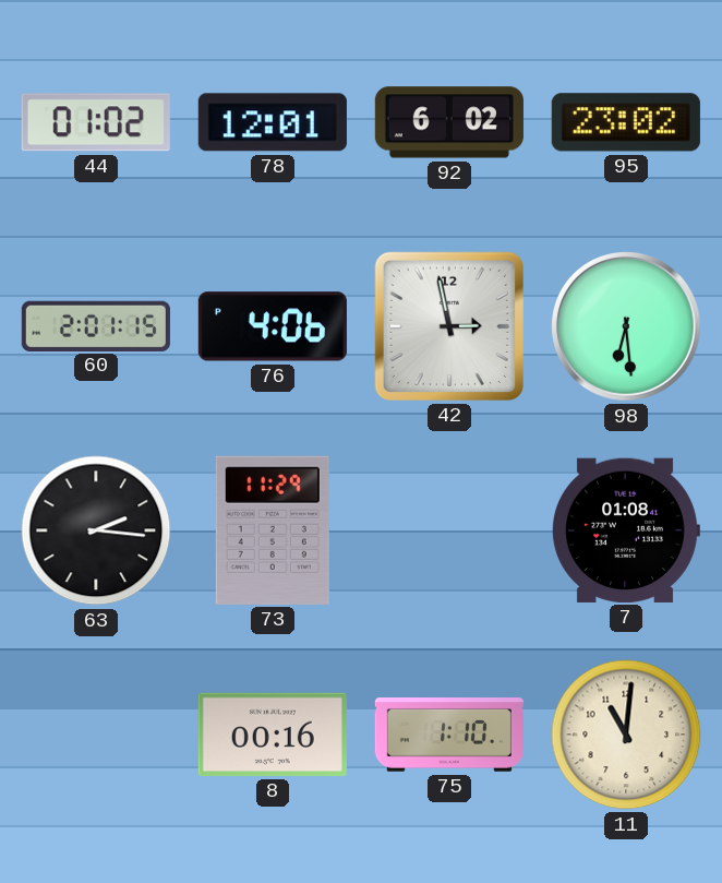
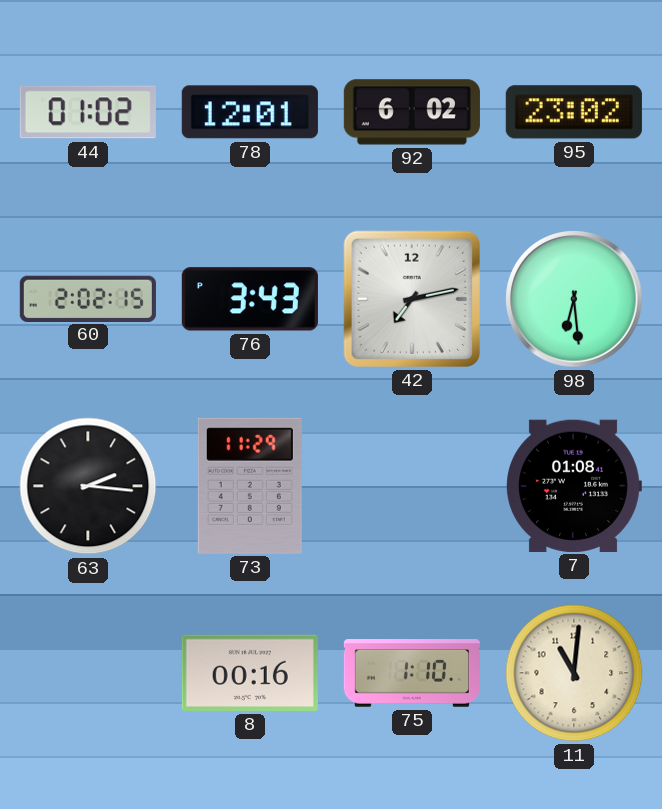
60: 2:01 -> 2:02
76: 4:06 -> 3:43
42: 2:58 -> 7:13
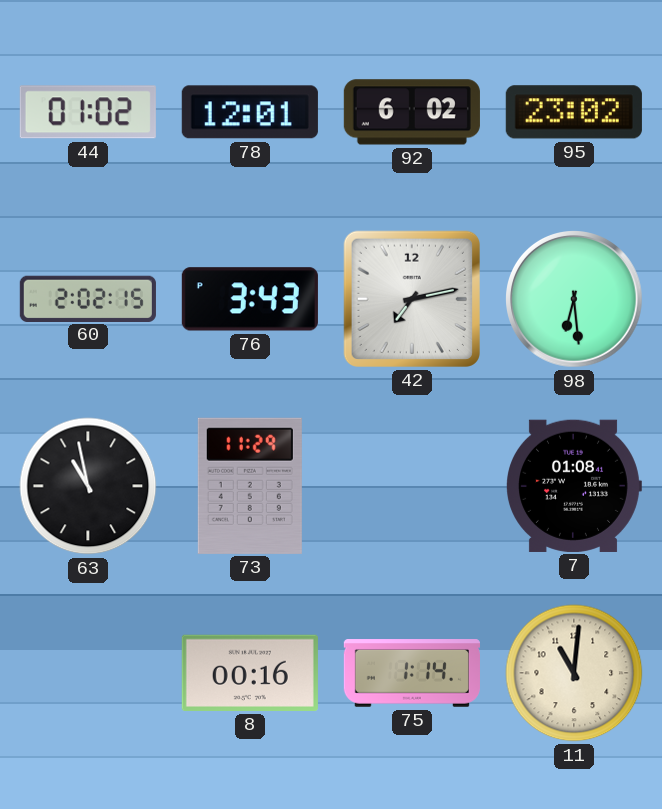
63: 2:16 -> 10:58
75: 1:10 -> 1:14
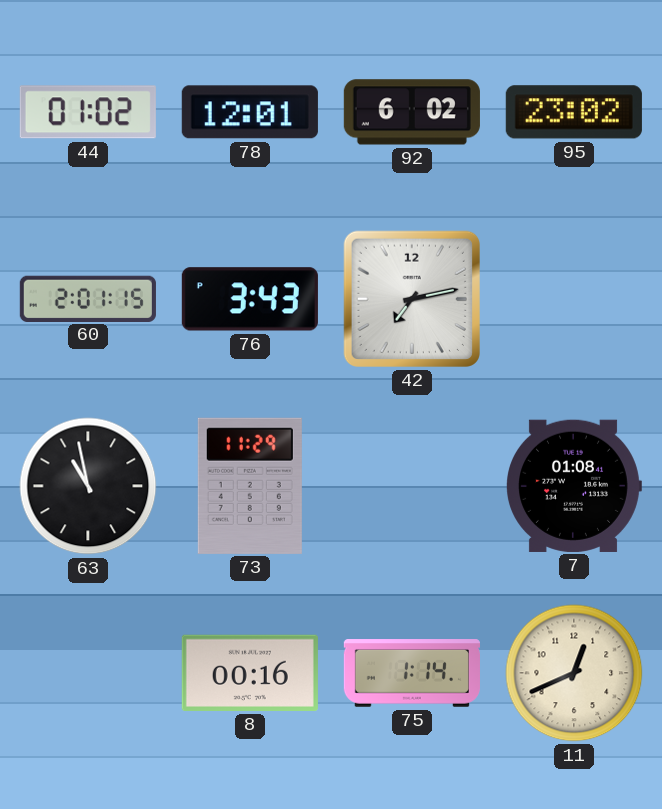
60: 2:02 -> 2:01
98: 6:29 -> none
11: 11:01 -> 12:41
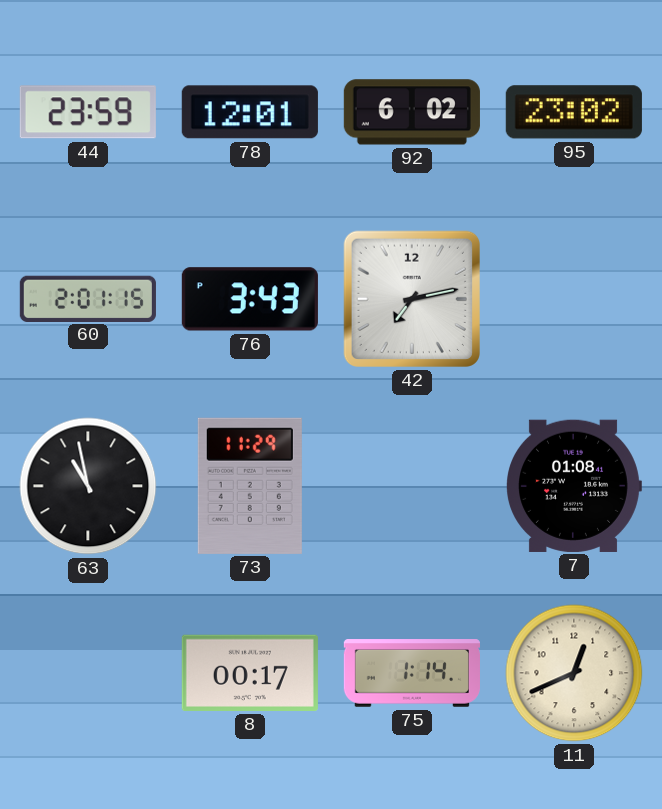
44: 01:02 -> 23:59
8: 00:16 -> 00:17
